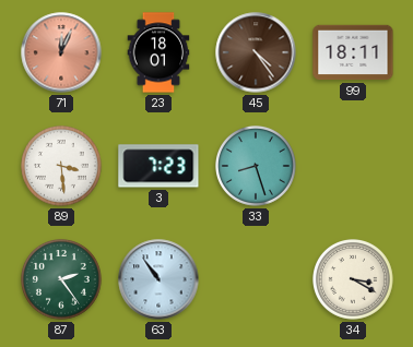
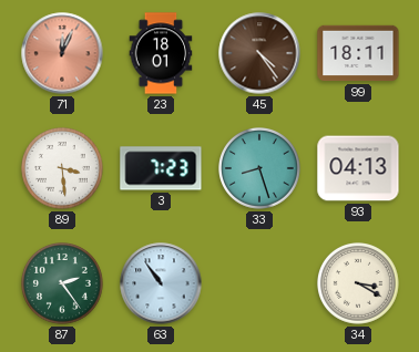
93: none -> 04:13
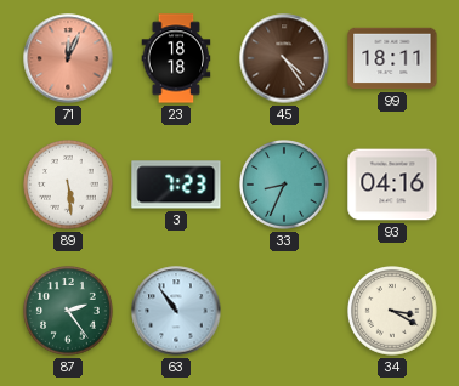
23: 18:01 -> 18:18
89: 3:29 -> 5:29
33: 8:27 -> 8:34
93: 04:13 -> 04:16
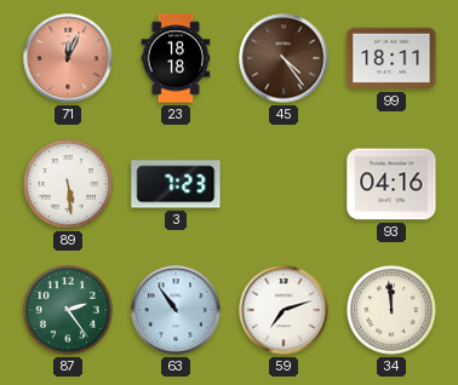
33: 8:34 -> none
59: none -> 7:12
34: 3:20 -> 11:59
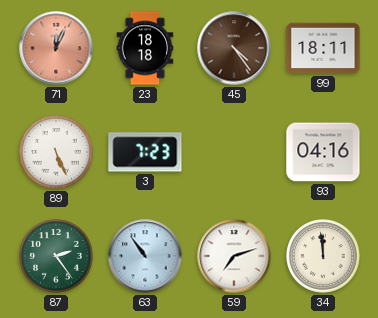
89: 5:29 -> 5:26
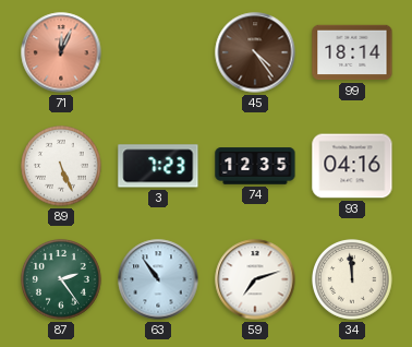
23: 18:18 -> none
99: 18:11 -> 18:14
74: none -> 12:35
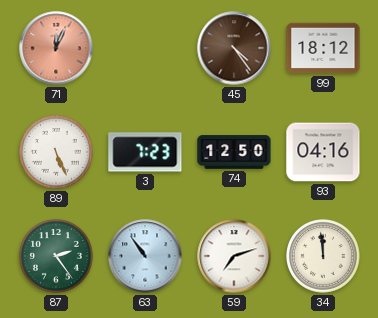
99: 18:14 -> 18:12
74: 12:35 -> 12:50
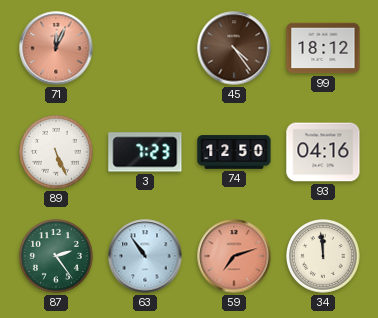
59 dial: white -> salmon
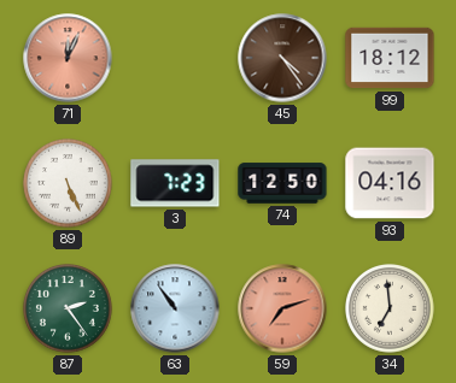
34: 11:59 -> 6:59
